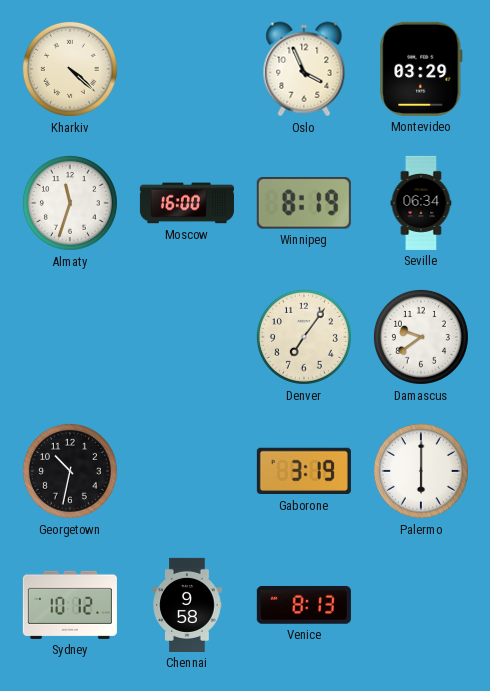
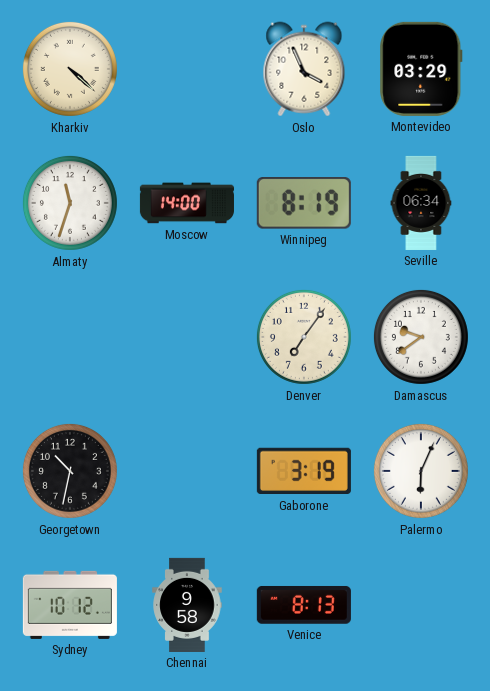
Moscow: 16:00 -> 14:00
Palermo: 6:00 -> 6:04
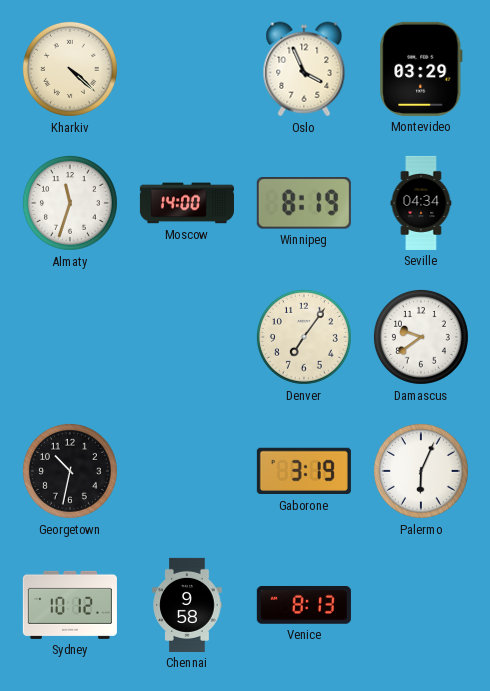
Seville: 06:34 -> 04:34
